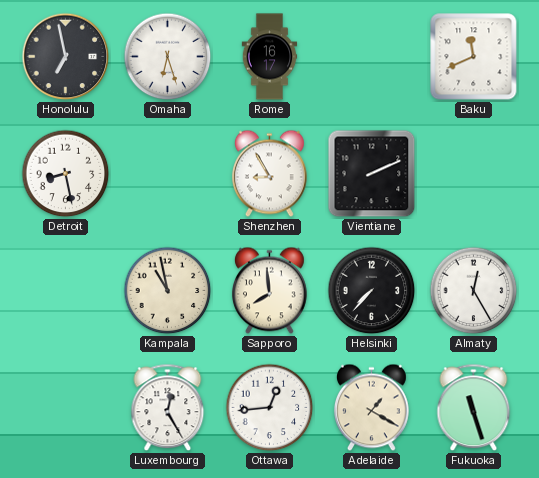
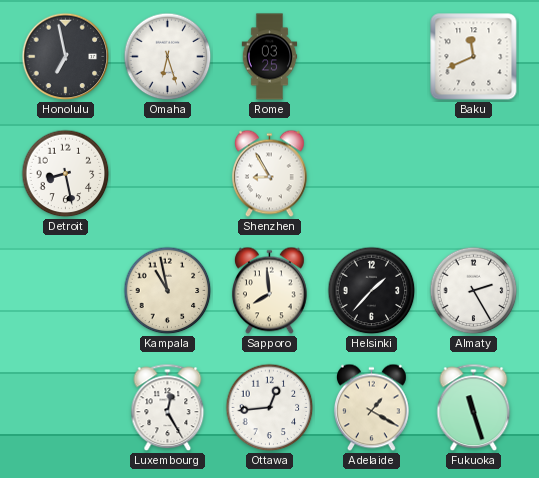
Rome: 16:17 -> 03:25
Vientiane: 2:11 -> none
Helsinki: 7:37 -> 1:37
Almaty: 12:25 -> 2:25
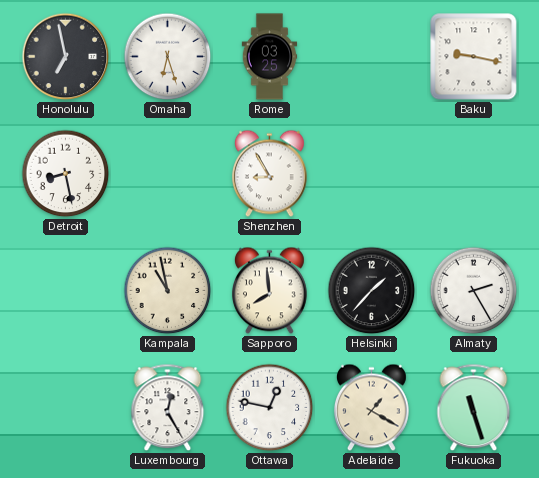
Baku: 11:41 -> 9:17
Ottawa: 12:44 -> 12:47
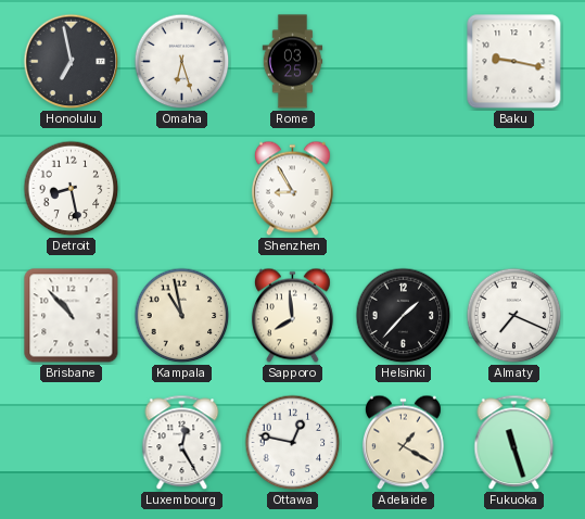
Brisbane: none -> 10:53
Almaty: 2:25 -> 7:19
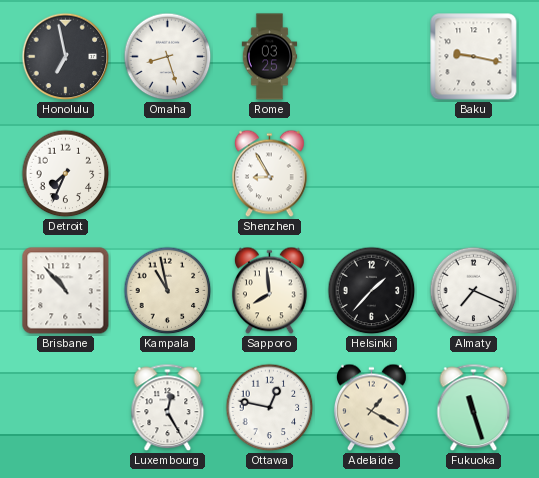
Omaha: 6:27 -> 8:27
Detroit: 8:28 -> 7:34
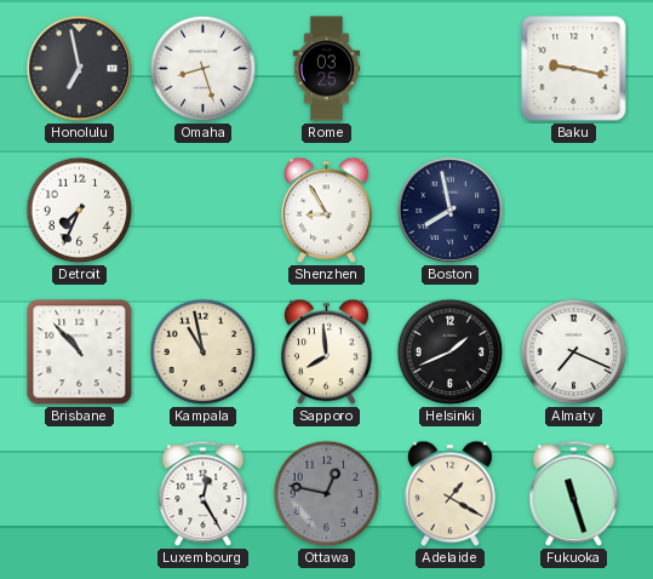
Boston: none -> 7:58
Helsinki: 1:37 -> 1:41
Ottawa dial: white -> grey
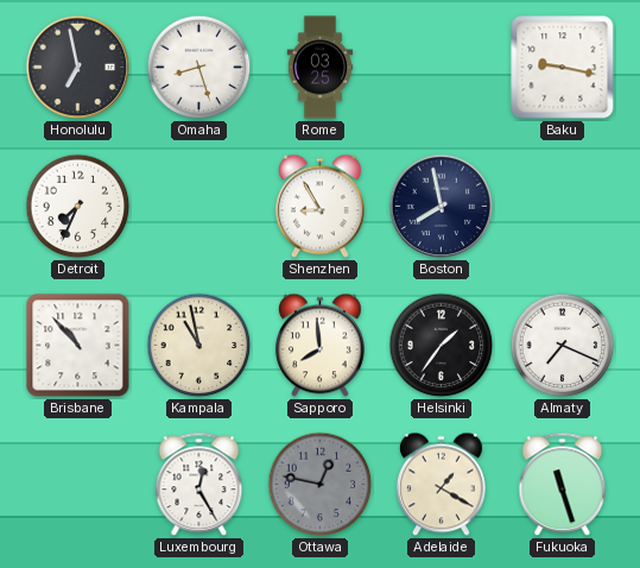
Helsinki: 1:41 -> 1:36
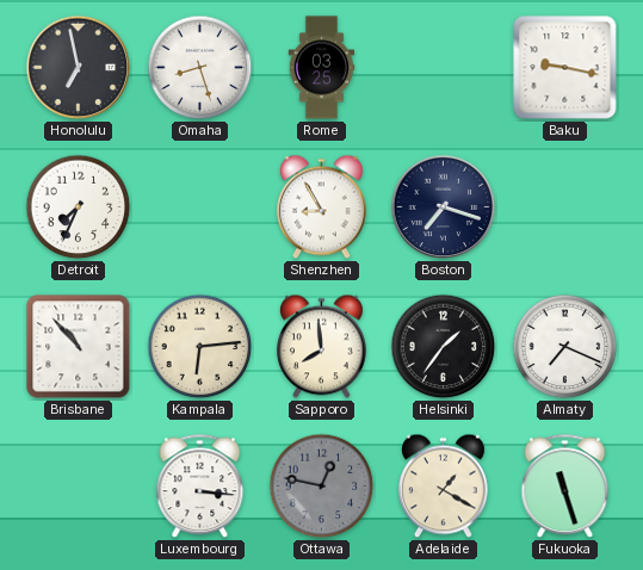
Boston: 7:58 -> 7:18
Kampala: 10:58 -> 6:14
Luxembourg: 12:25 -> 3:16
